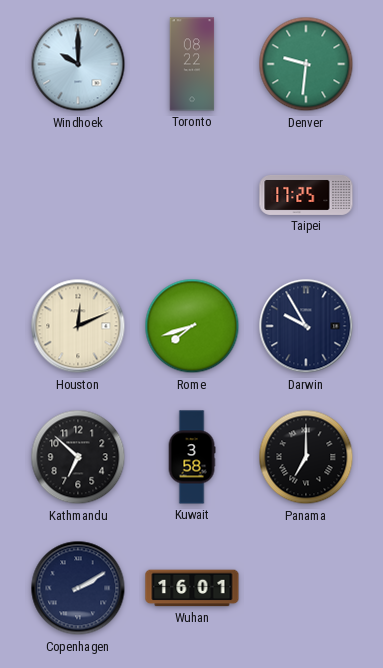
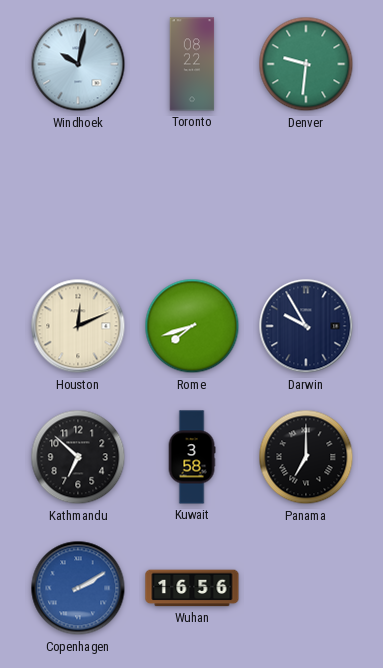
Windhoek: 10:00 -> 10:02
Taipei: 17:25 -> none
Copenhagen dial: navy -> blue
Wuhan: 16:01 -> 16:56
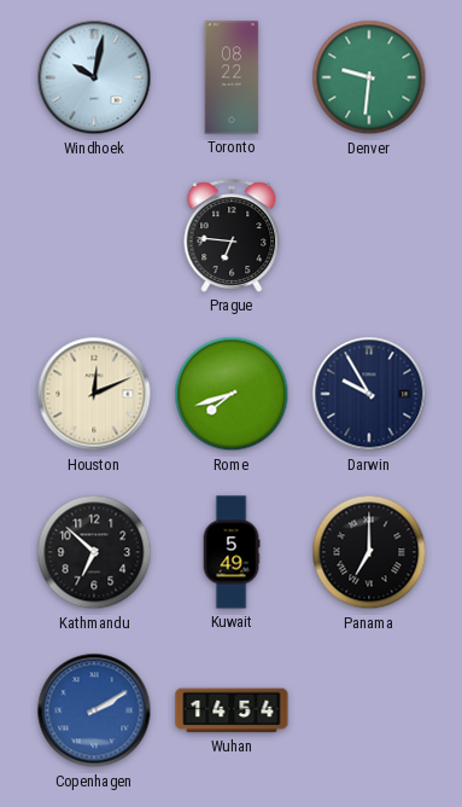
Prague: none -> 6:46
Kuwait: 3:58 -> 5:49
Wuhan: 16:56 -> 14:54
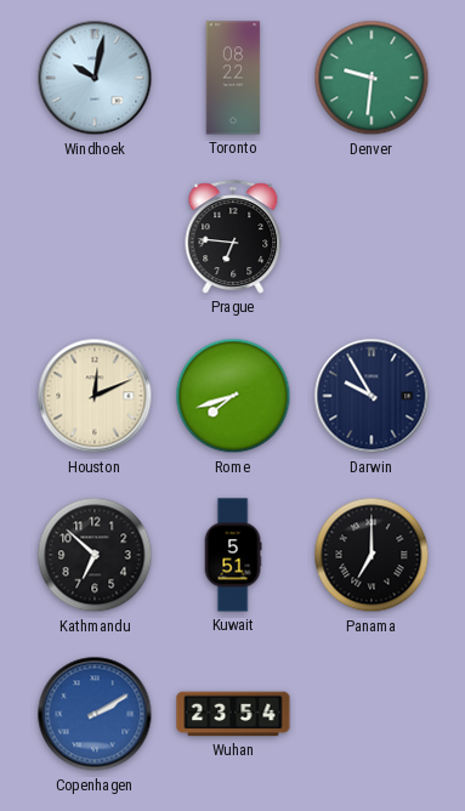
Kuwait: 5:49 -> 5:51
Wuhan: 14:54 -> 23:54
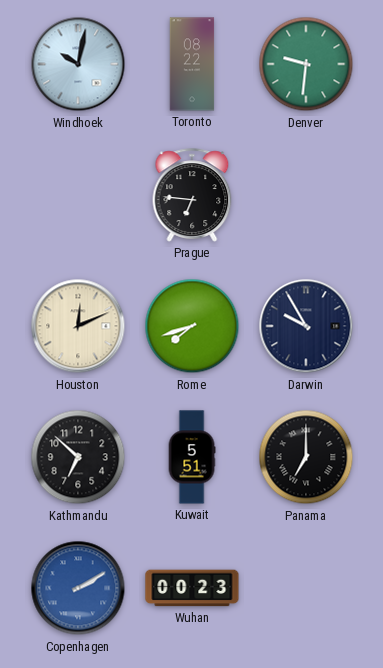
Wuhan: 23:54 -> 00:23
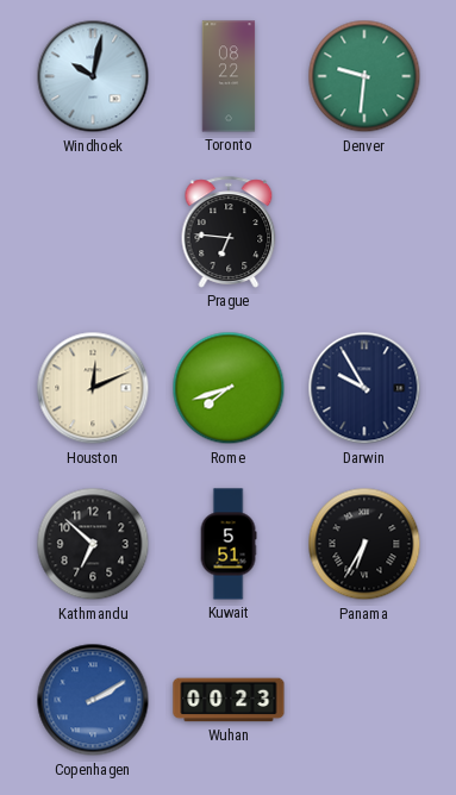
Panama: 7:00 -> 6:35
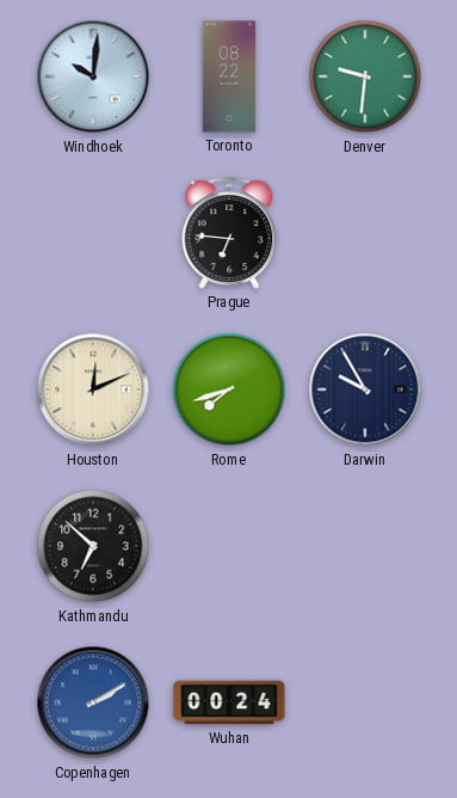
Windhoek: 10:02 -> 10:01
Kuwait: 5:51 -> none
Panama: 6:35 -> none
Wuhan: 00:23 -> 00:24
